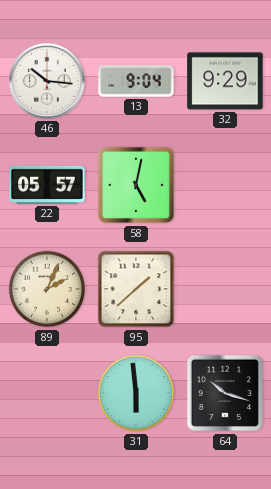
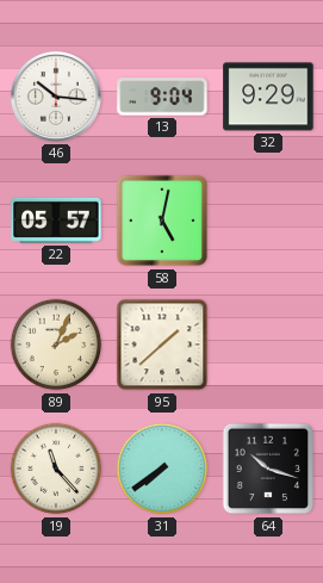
19: none -> 11:23
31: 5:59 -> 7:39
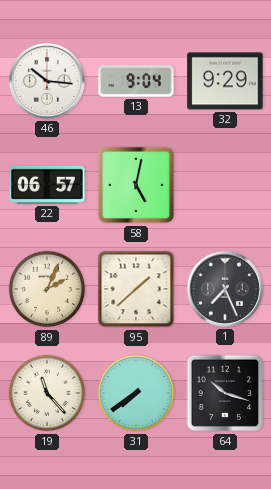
22: 05:57 -> 06:57
1: none -> 7:26
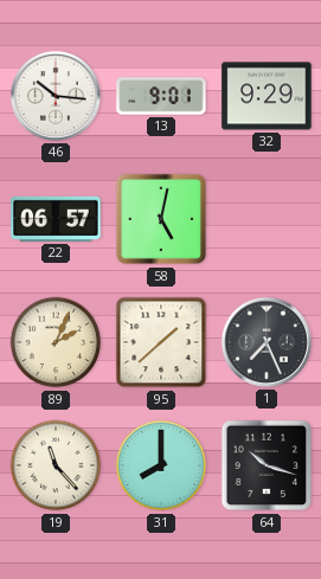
13: 9:04 -> 9:01
31: 7:39 -> 8:00
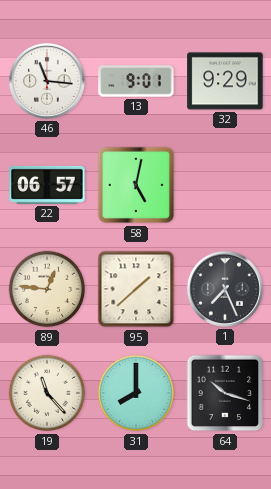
46: 10:16 -> 11:16
89: 2:04 -> 12:46
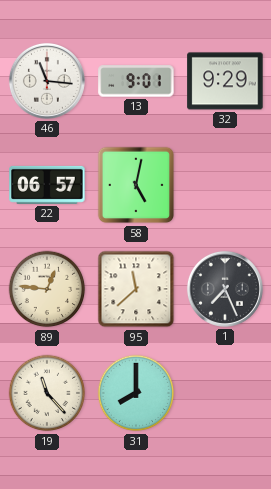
95: 1:38 -> 11:38
64: 10:18 -> none
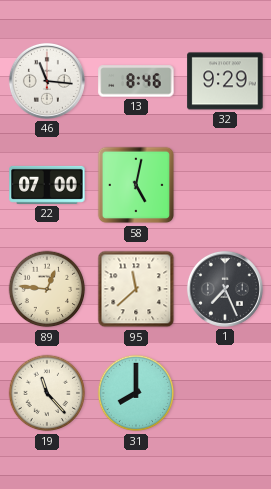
13: 9:01 -> 8:46
22: 06:57 -> 07:00
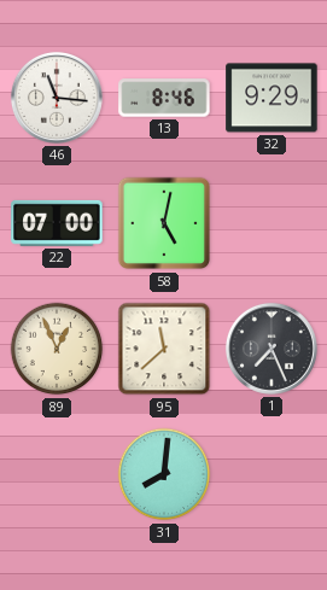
89: 12:46 -> 12:56
19: 11:23 -> none
31: 8:00 -> 8:01
